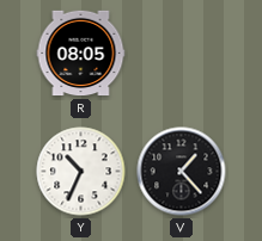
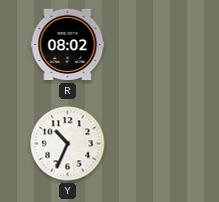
R: 08:05 -> 08:02
V: 1:23 -> none
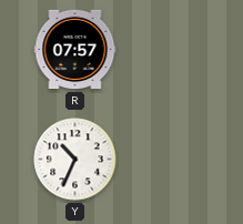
R: 08:02 -> 07:57
